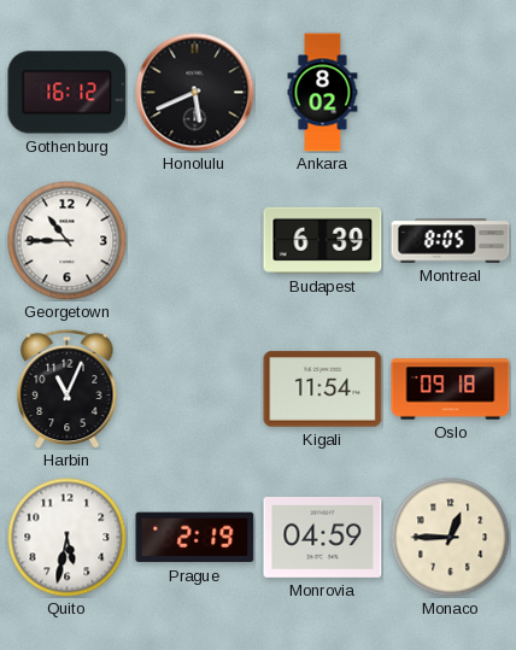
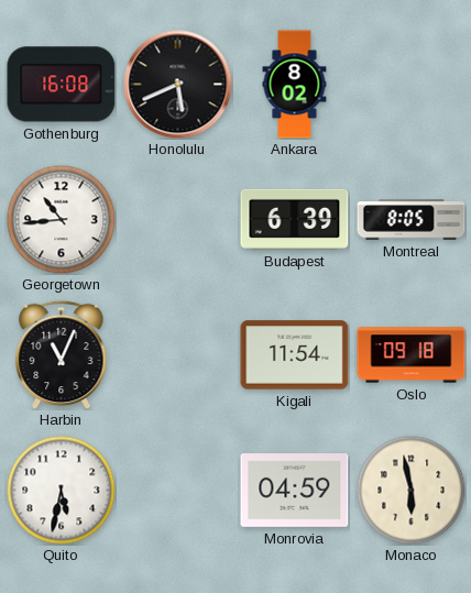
Gothenburg: 16:12 -> 16:08
Georgetown: 10:45 -> 10:44
Prague: 2:19 -> none
Monaco: 12:45 -> 5:58
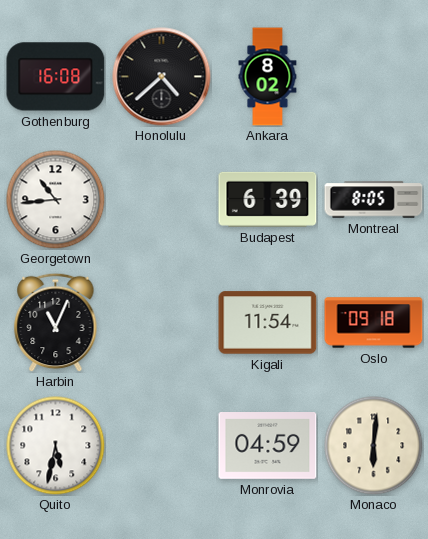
Honolulu: 5:41 -> 4:38
Monaco: 5:58 -> 6:01
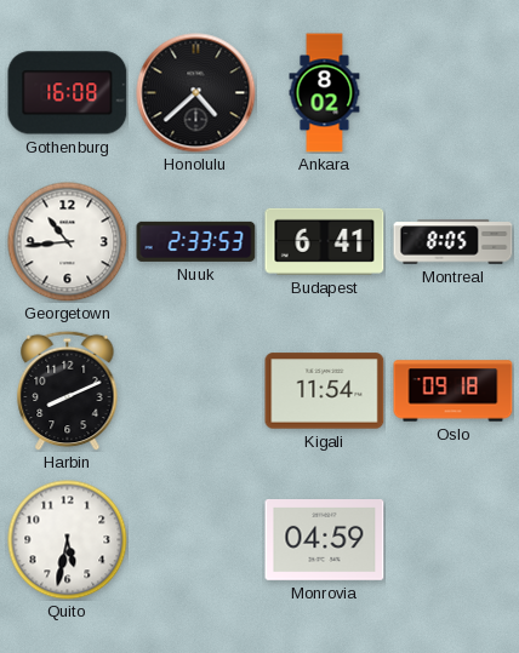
Nuuk: none -> 2:33
Budapest: 6:39 -> 6:41
Harbin: 11:04 -> 8:11
Monaco: 6:01 -> none
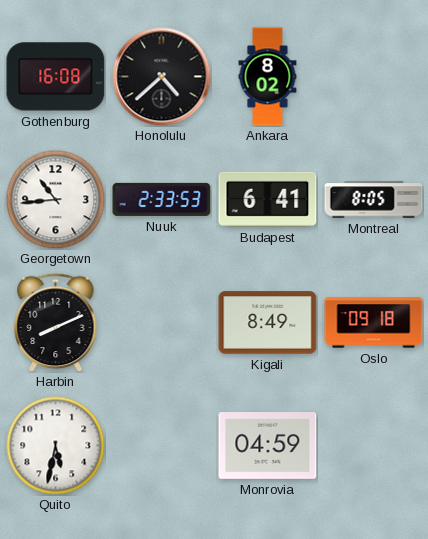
Kigali: 11:54 -> 8:49
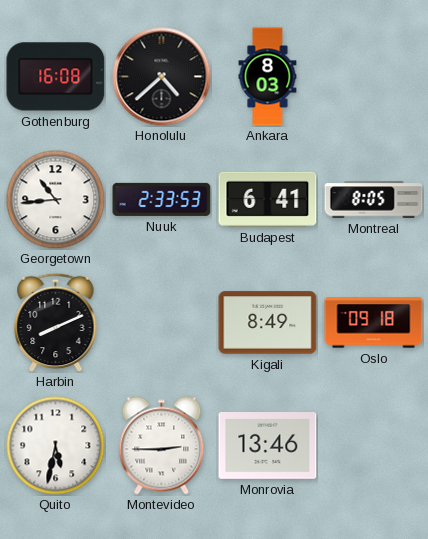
Ankara: 8:02 -> 8:03
Montevideo: none -> 2:45
Monrovia: 04:59 -> 13:46
